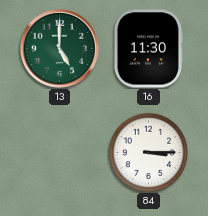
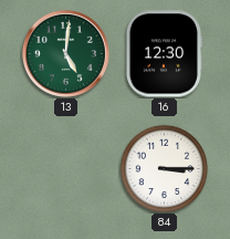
13: 5:00 -> 5:01
16: 11:30 -> 12:30
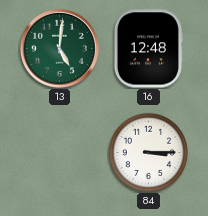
16: 12:30 -> 12:48
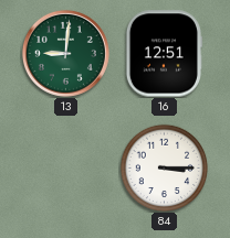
13: 5:01 -> 9:01
16: 12:48 -> 12:51
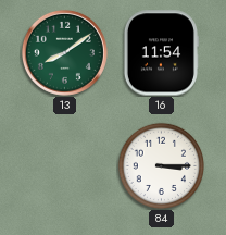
13: 9:01 -> 8:09
16: 12:51 -> 11:54
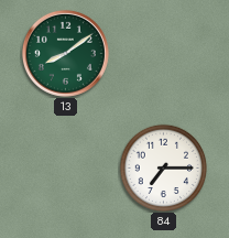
16: 11:54 -> none
84: 3:15 -> 7:15
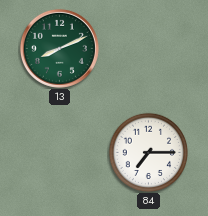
13: 8:09 -> 8:11
